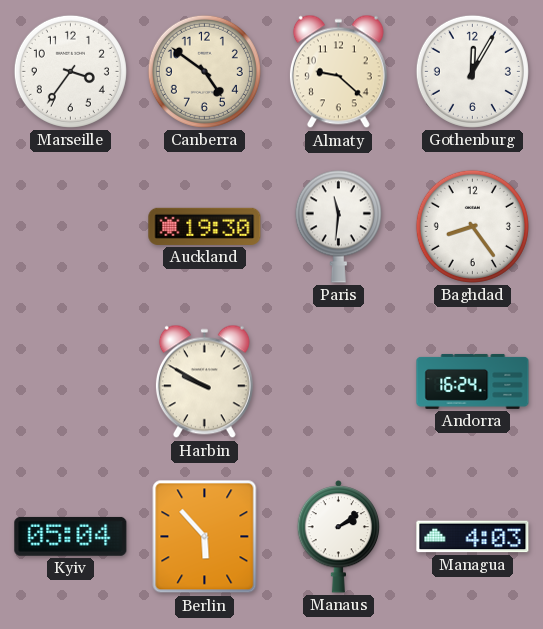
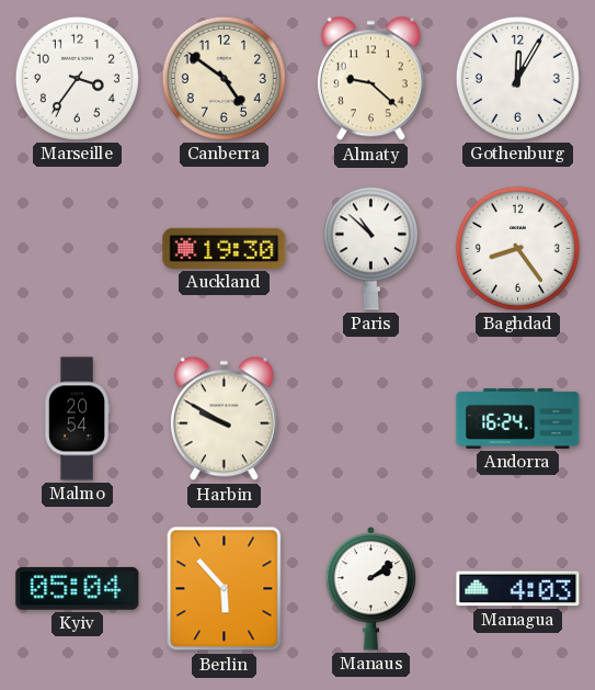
Paris: 11:31 -> 10:52
Malmo: none -> 20:54
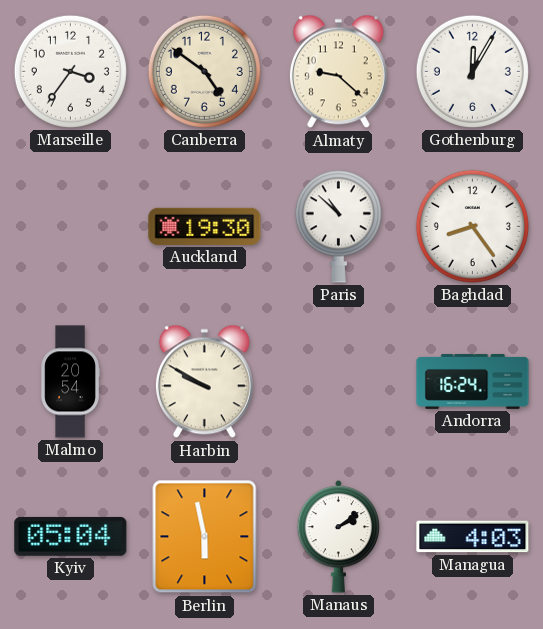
Berlin: 5:53 -> 5:58
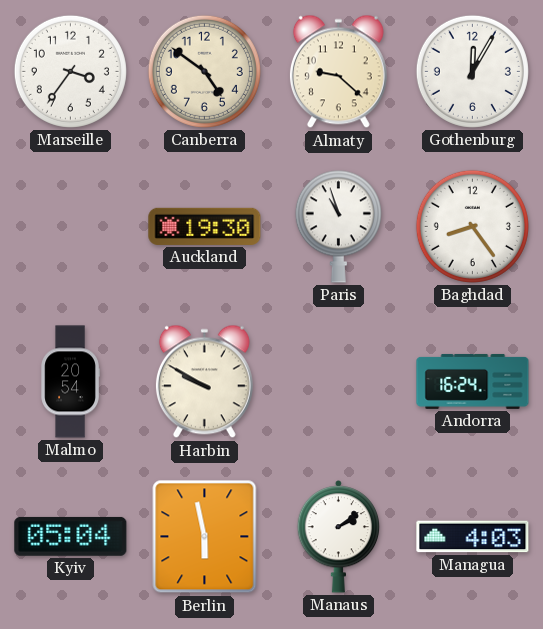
Paris: 10:52 -> 10:57
